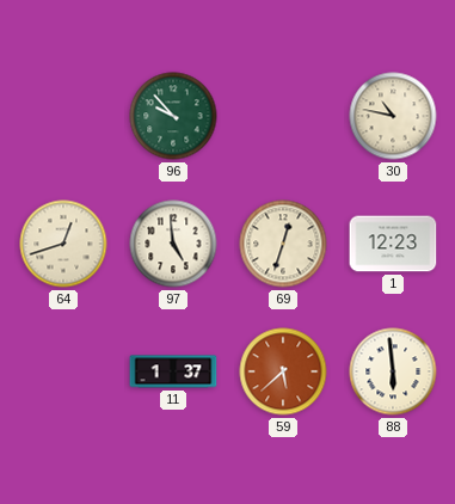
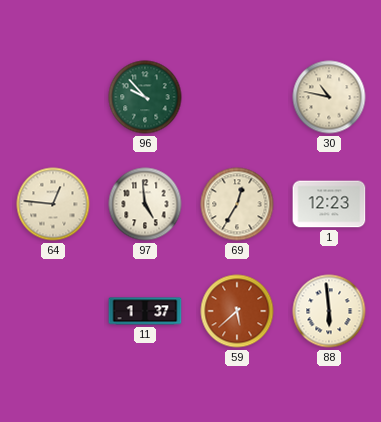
64: 12:42 -> 12:46
69: 12:33 -> 12:35
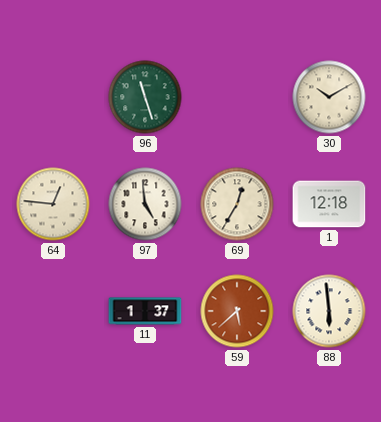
96: 9:53 -> 11:27
30: 10:47 -> 10:10
1: 12:23 -> 12:18
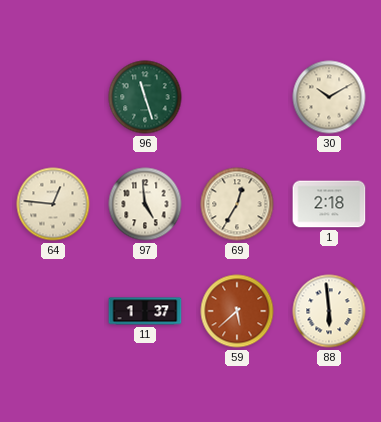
1: 12:18 -> 2:18
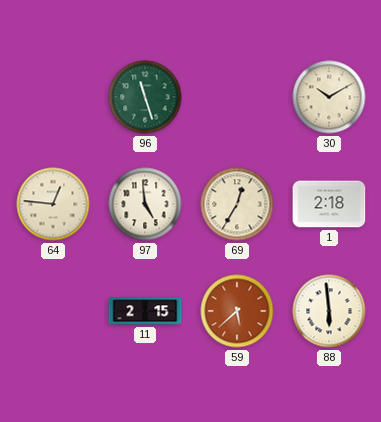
11: 1:37 -> 2:15
